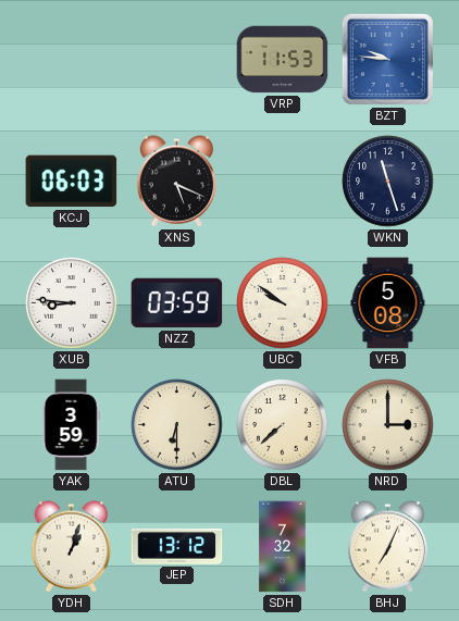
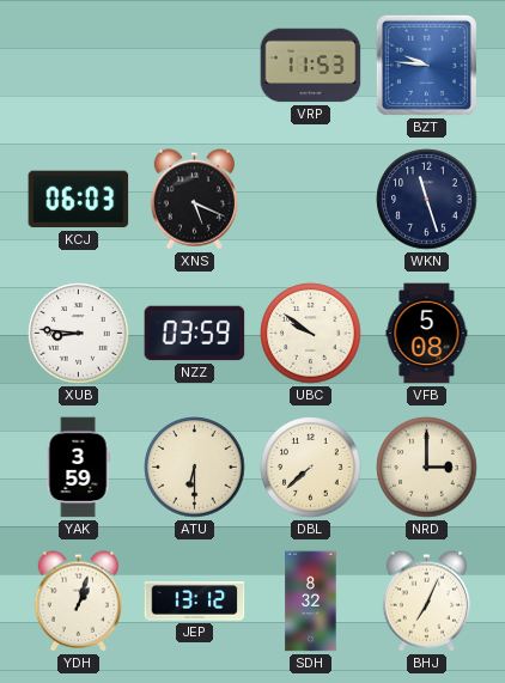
SDH: 7:32 -> 8:32
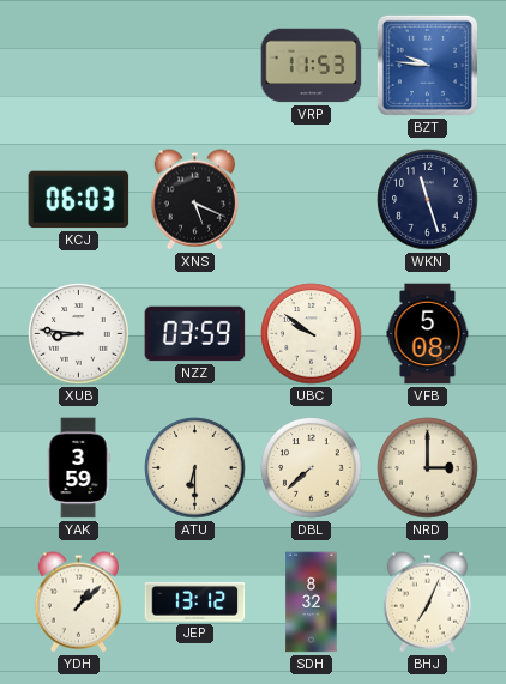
YDH: 1:03 -> 1:08
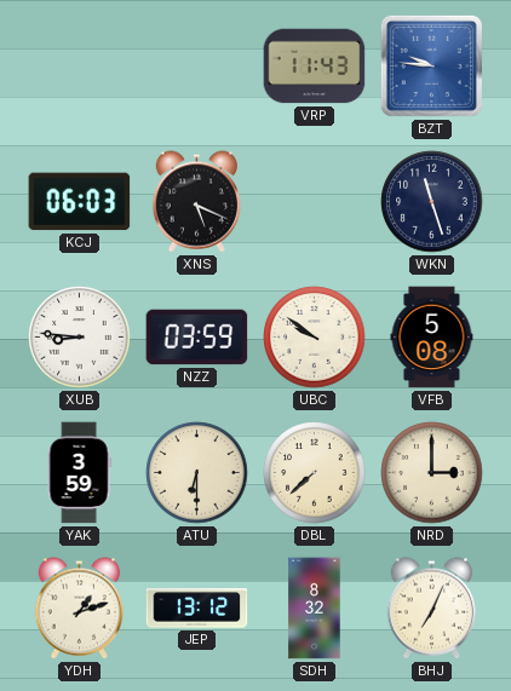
VRP: 11:53 -> 11:43
YDH: 1:08 -> 1:12
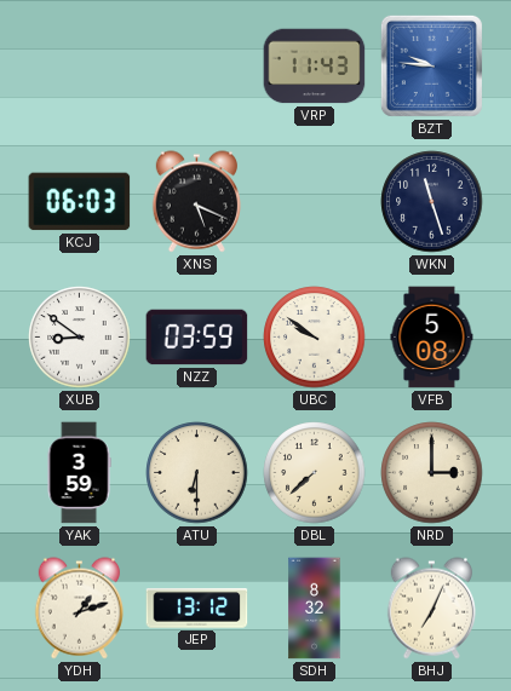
XUB: 8:46 -> 8:51
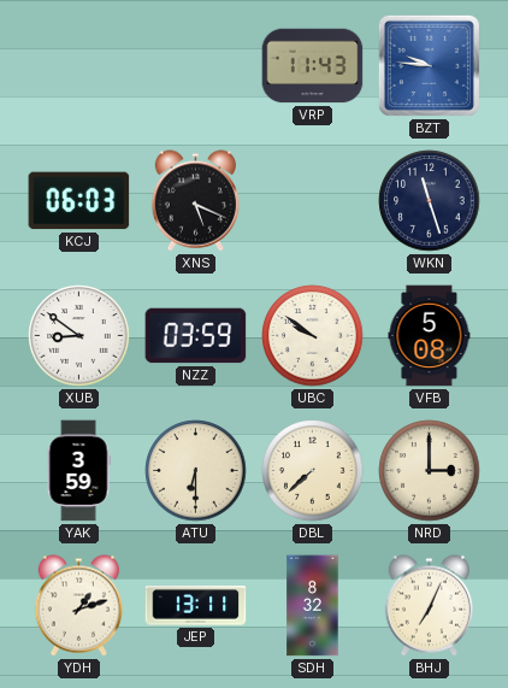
JEP: 13:12 -> 13:11
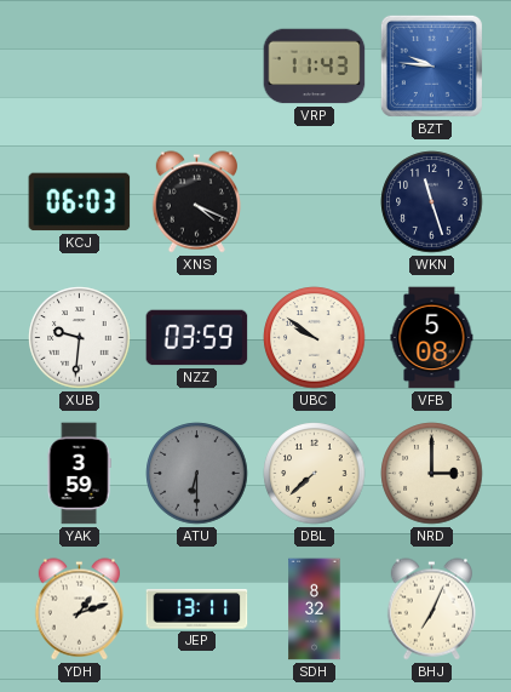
XNS: 5:19 -> 4:19
XUB: 8:51 -> 9:31
ATU dial: cream -> grey
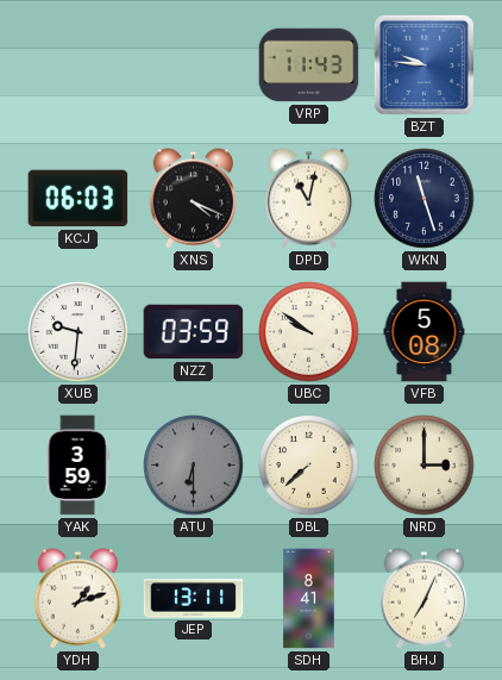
DPD: none -> 11:02
SDH: 8:32 -> 8:41
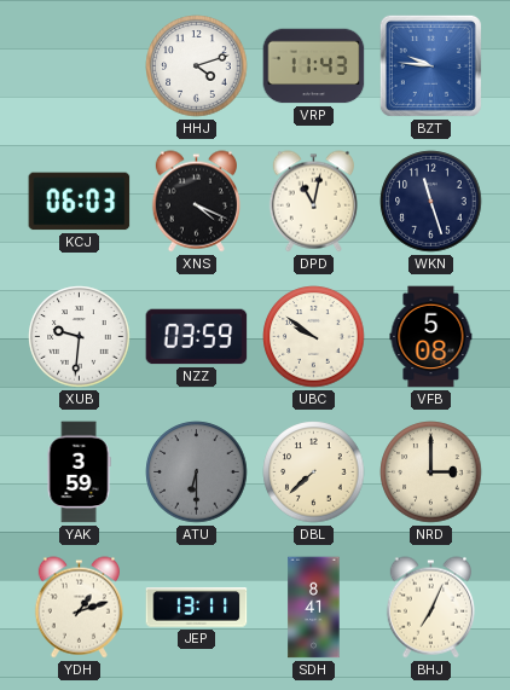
HHJ: none -> 4:12
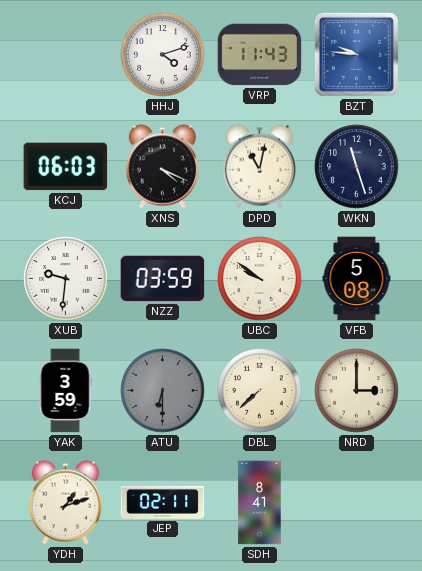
JEP: 13:11 -> 02:11
BHJ: 7:04 -> none
